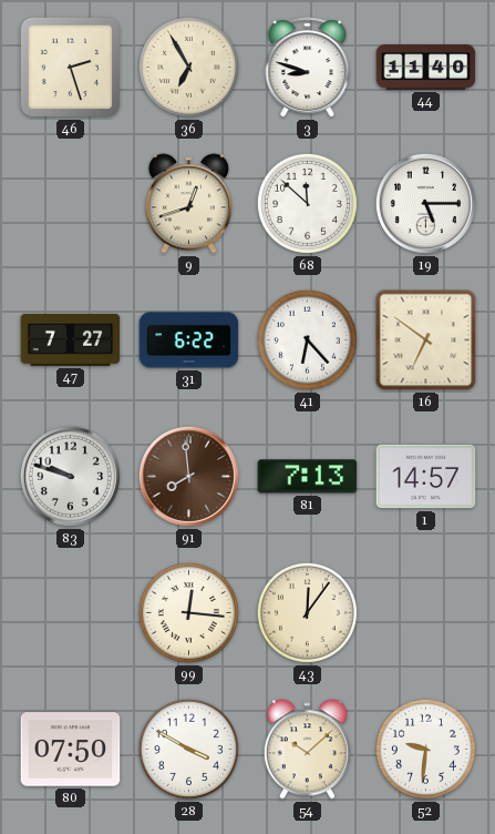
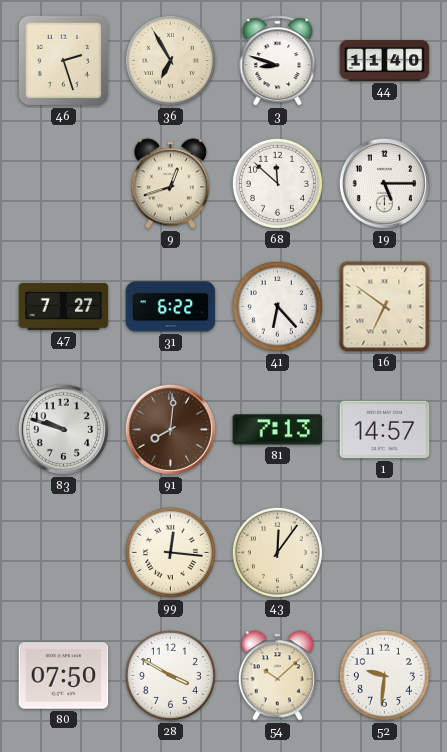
91: 7:59 -> 8:01
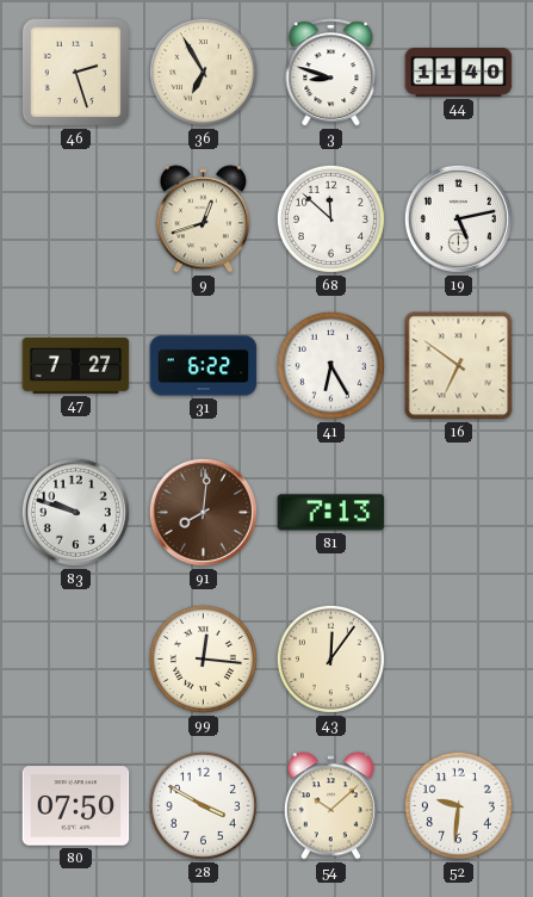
19: 5:15 -> 5:13
41: 6:23 -> 6:25
1: 14:57 -> none
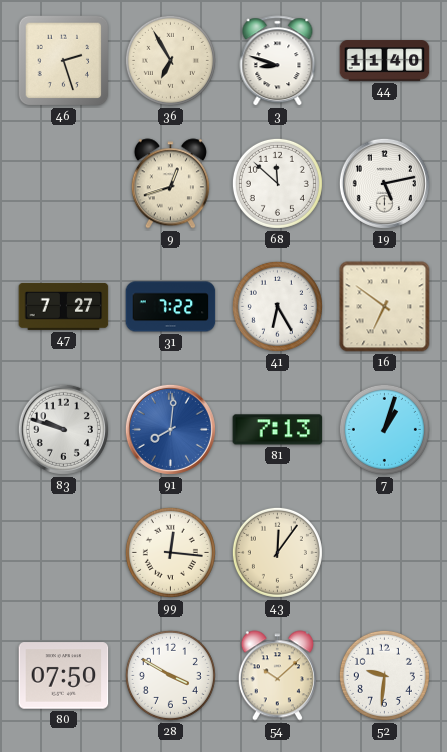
31: 6:22 -> 7:22
91 dial: brown -> blue
7: none -> 1:03
